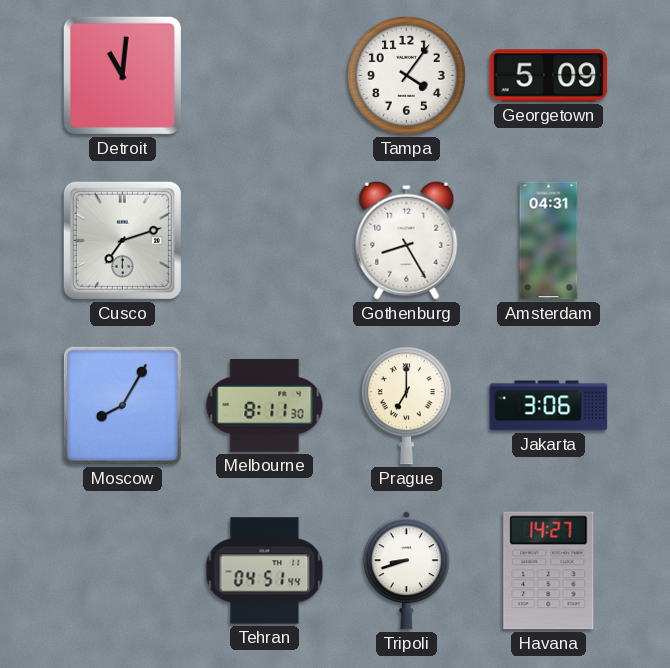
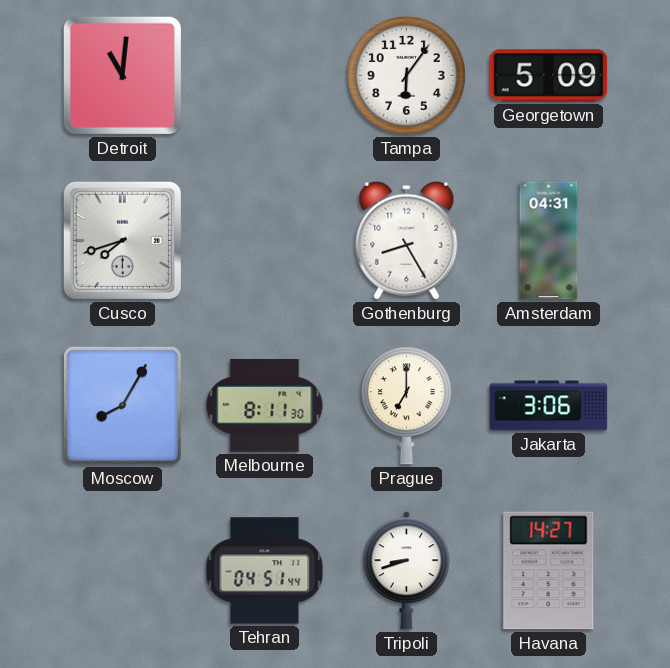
Tampa: 4:06 -> 6:06
Cusco: 7:12 -> 7:42
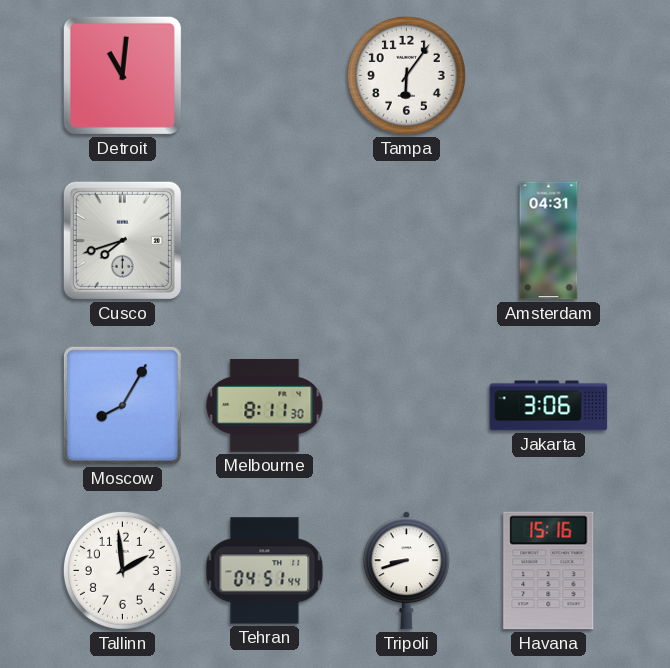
Georgetown: 5:09 -> none
Gothenburg: 8:25 -> none
Prague: 7:00 -> none
Tallinn: none -> 1:59
Havana: 14:27 -> 15:16
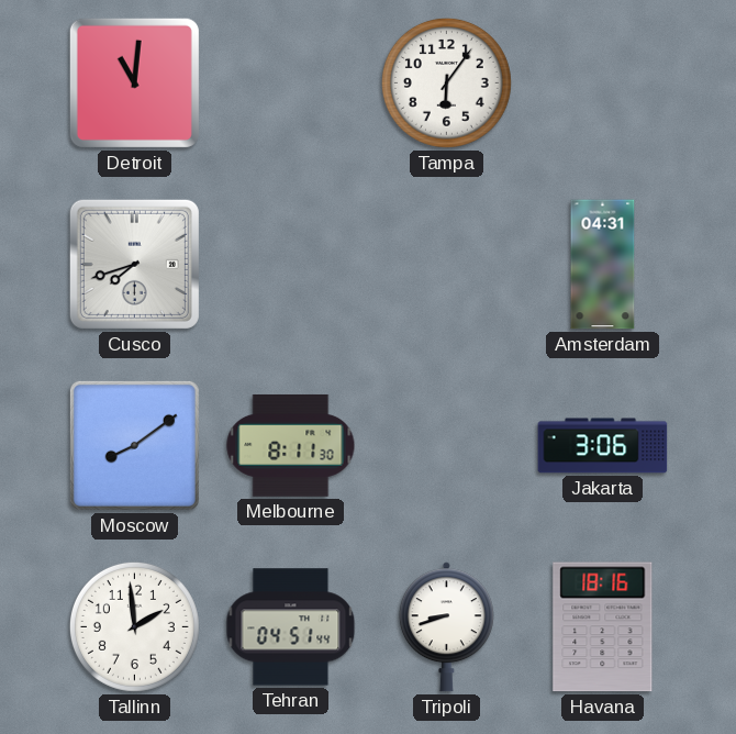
Moscow: 8:05 -> 8:09
Havana: 15:16 -> 18:16
